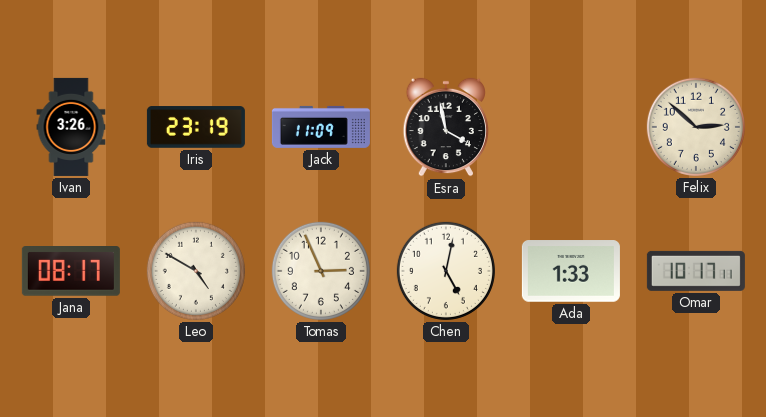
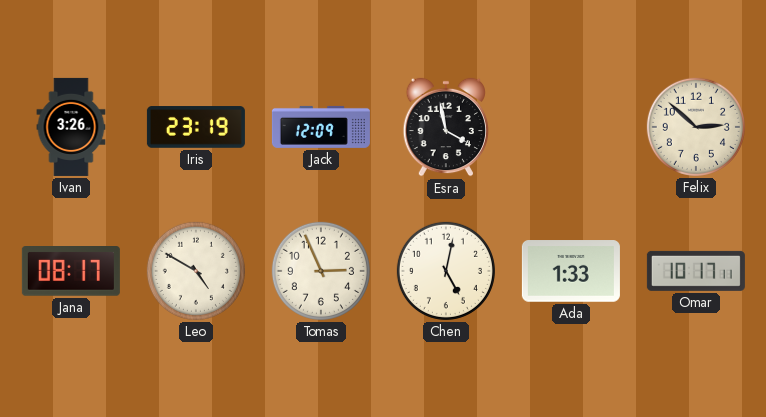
Jack: 11:09 -> 12:09
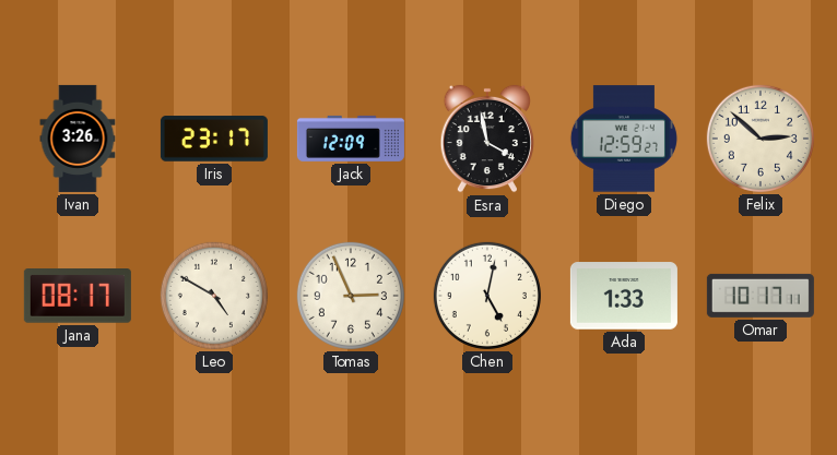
Iris: 23:19 -> 23:17
Diego: none -> 12:59
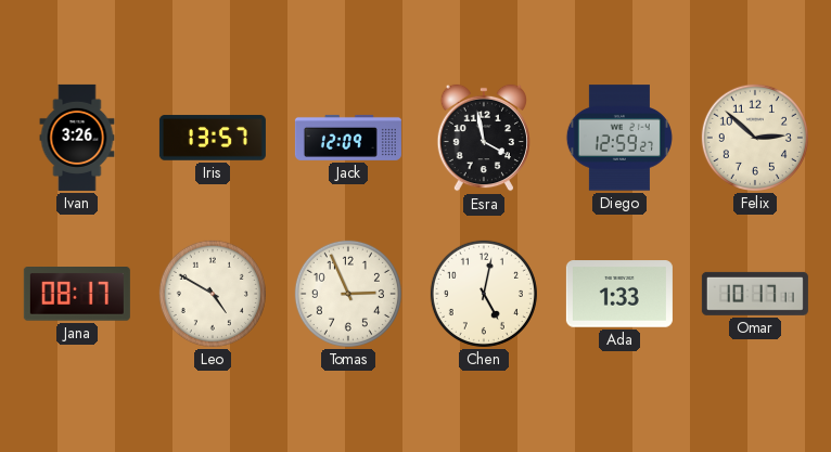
Iris: 23:17 -> 13:57
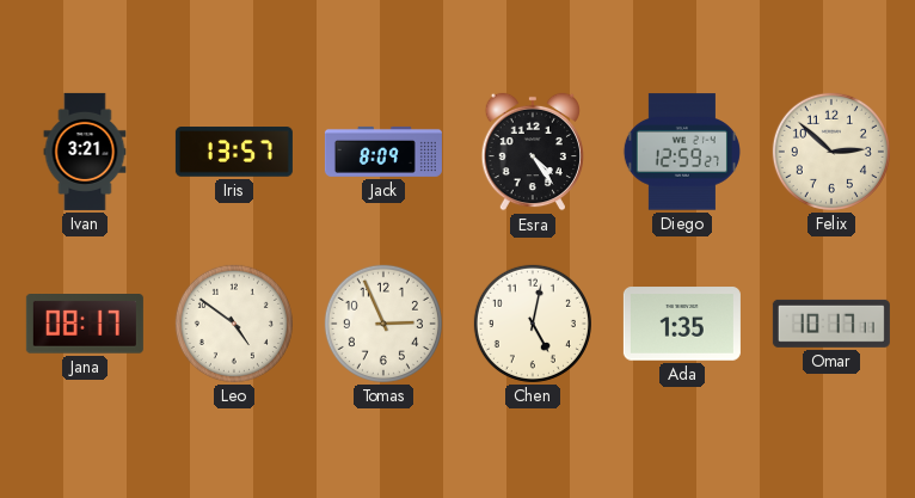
Ivan: 3:26 -> 3:21
Jack: 12:09 -> 8:09
Esra: 3:58 -> 4:24
Leo: 4:50 -> 4:51
Ada: 1:33 -> 1:35
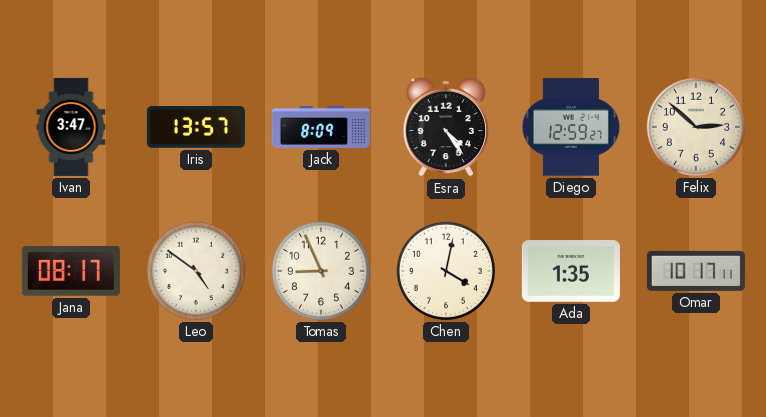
Ivan: 3:21 -> 3:47
Tomas: 2:56 -> 8:56
Chen: 5:02 -> 4:02
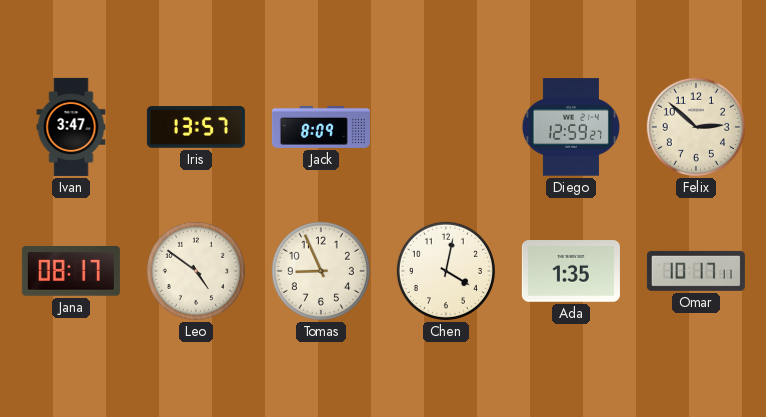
Esra: 4:24 -> none
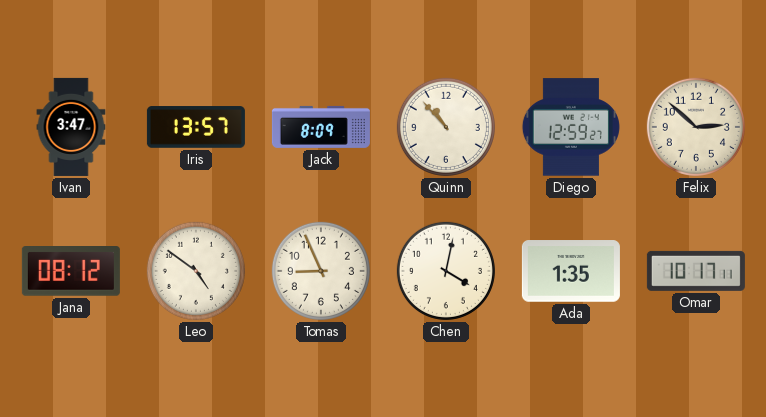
Quinn: none -> 10:53
Jana: 08:17 -> 08:12
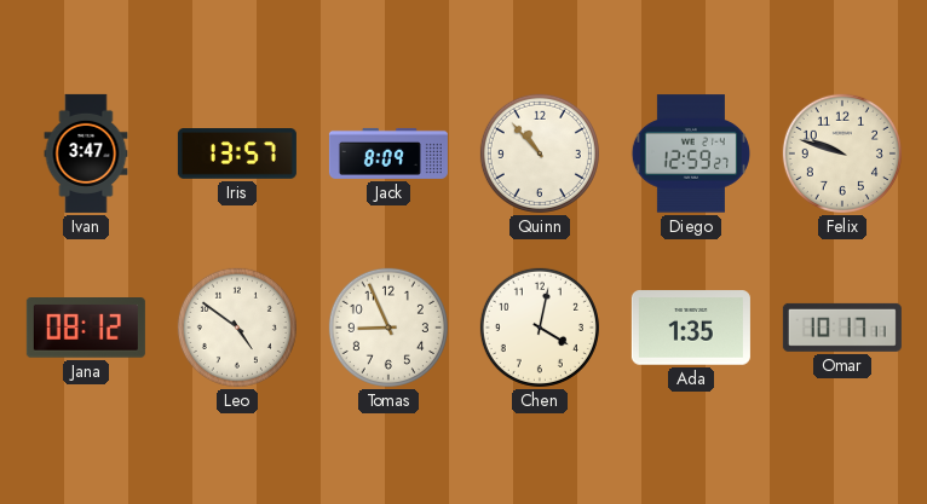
Felix: 2:52 -> 9:48
